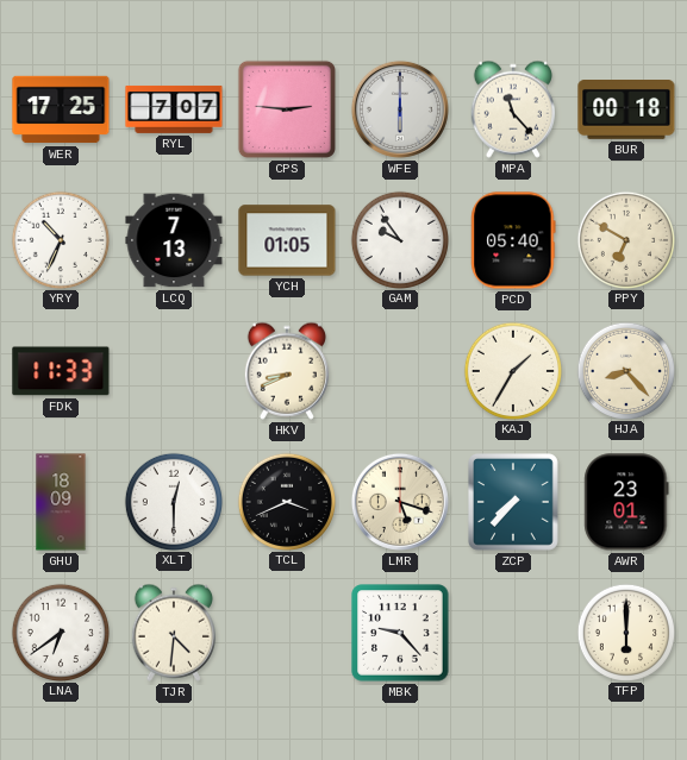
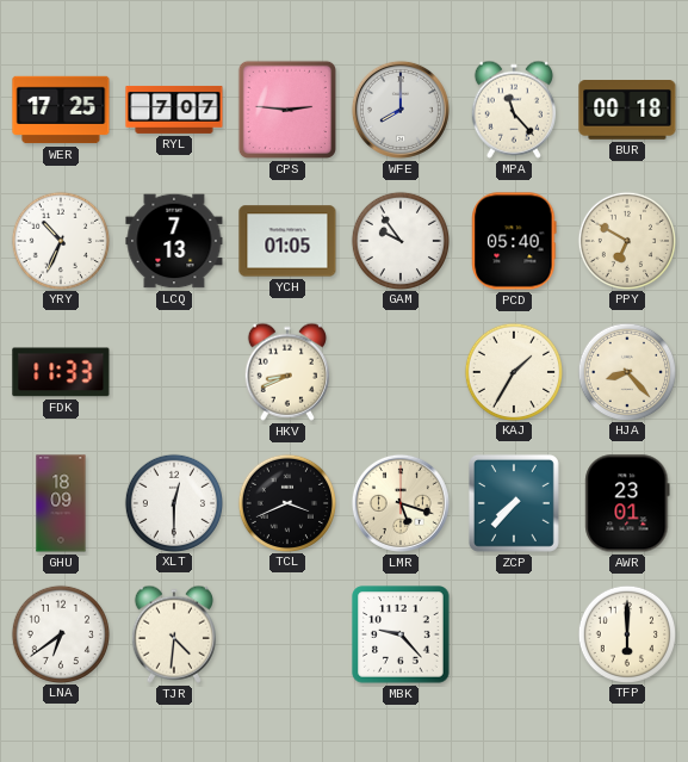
WFE: 6:00 -> 8:00
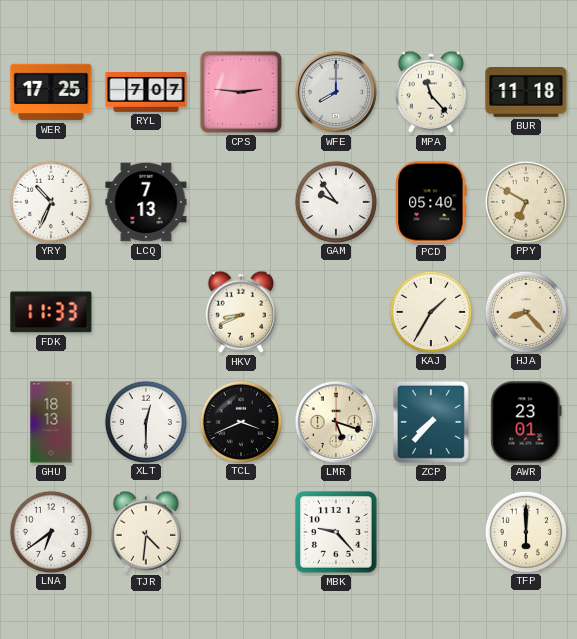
BUR: 00:18 -> 11:18
YCH: 01:05 -> none
GHU: 18:09 -> 18:13
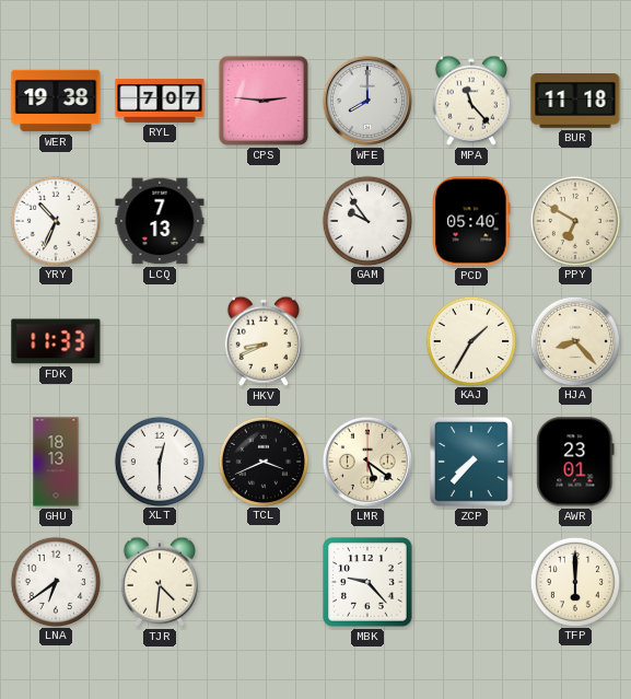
WER: 17:25 -> 19:38
LMR: 5:18 -> 5:21
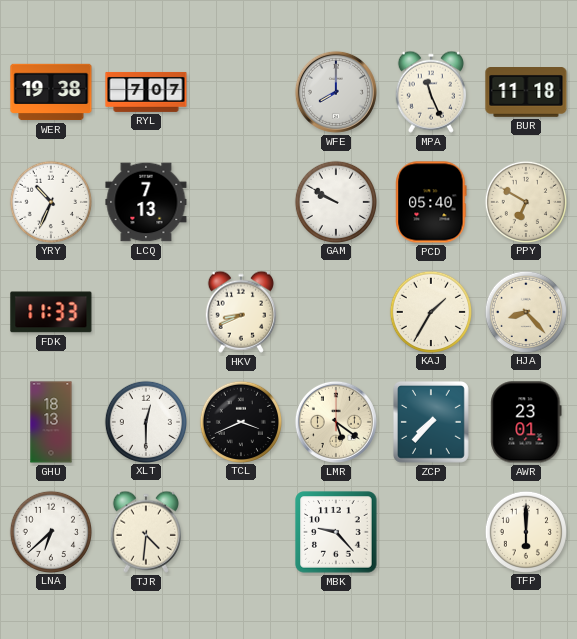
CPS: 2:46 -> none
MPA: 11:23 -> 11:26
GAM: 9:54 -> 9:50
LNA: 6:39 -> 6:38
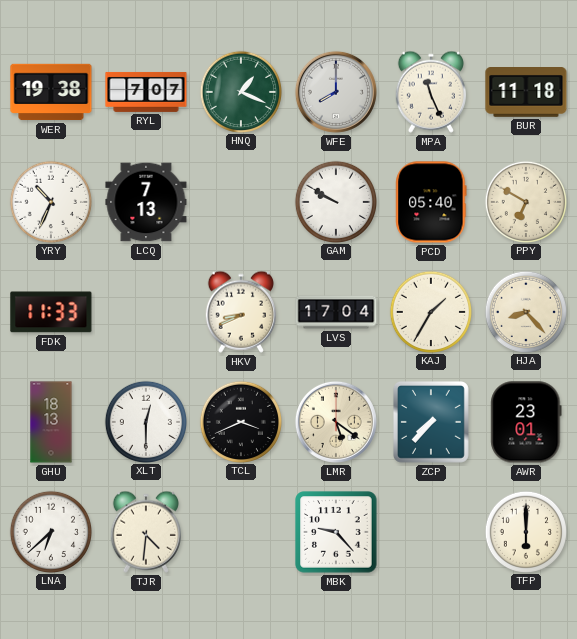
HNQ: none -> 1:19
LVS: none -> 17:04
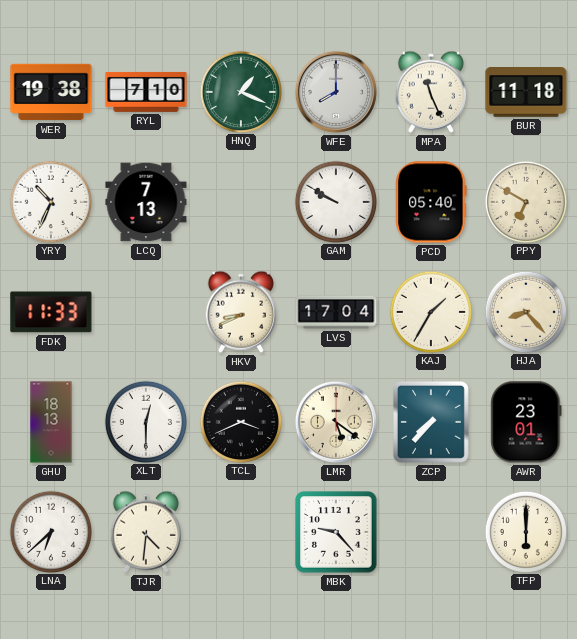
RYL: 7:07 -> 7:10
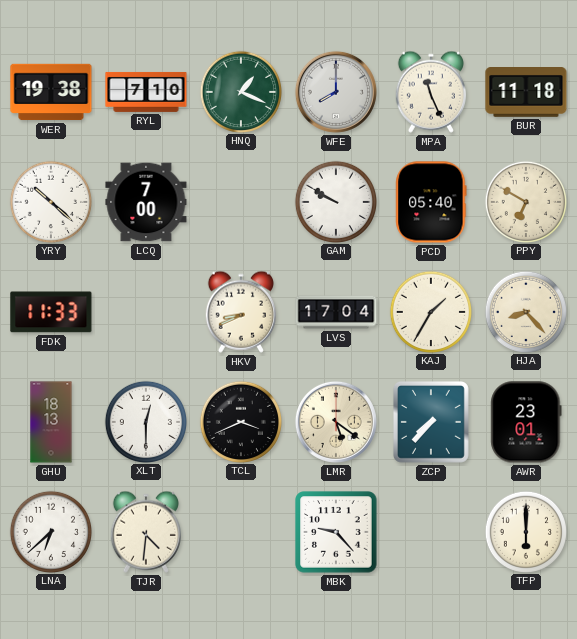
YRY: 10:34 -> 10:22
LCQ: 7:13 -> 7:00
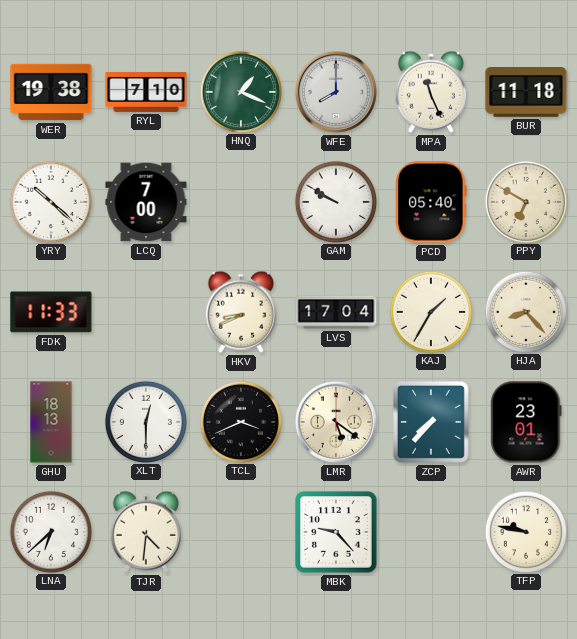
TFP: 6:00 -> 9:47
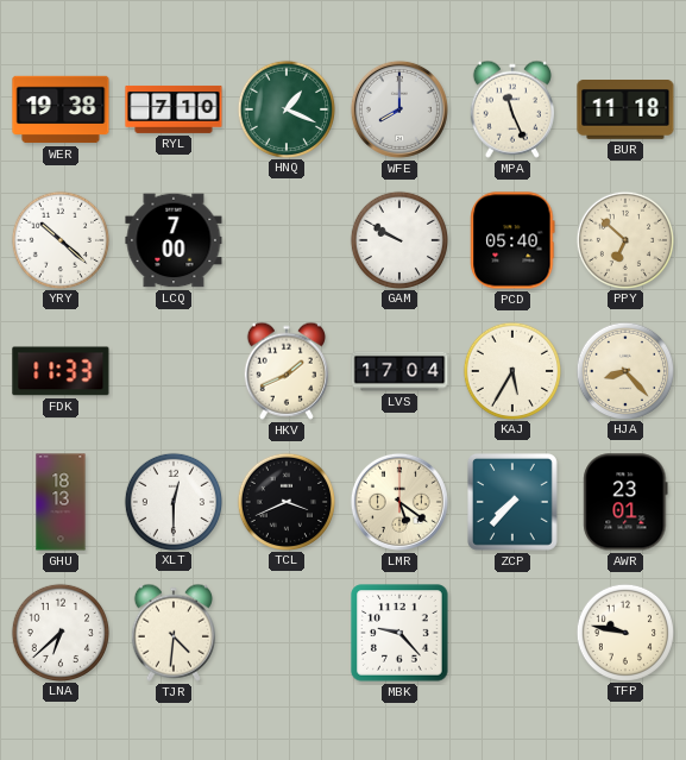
PPY: 6:50 -> 6:52
HKV: 8:41 -> 1:41
KAJ: 1:35 -> 5:35
